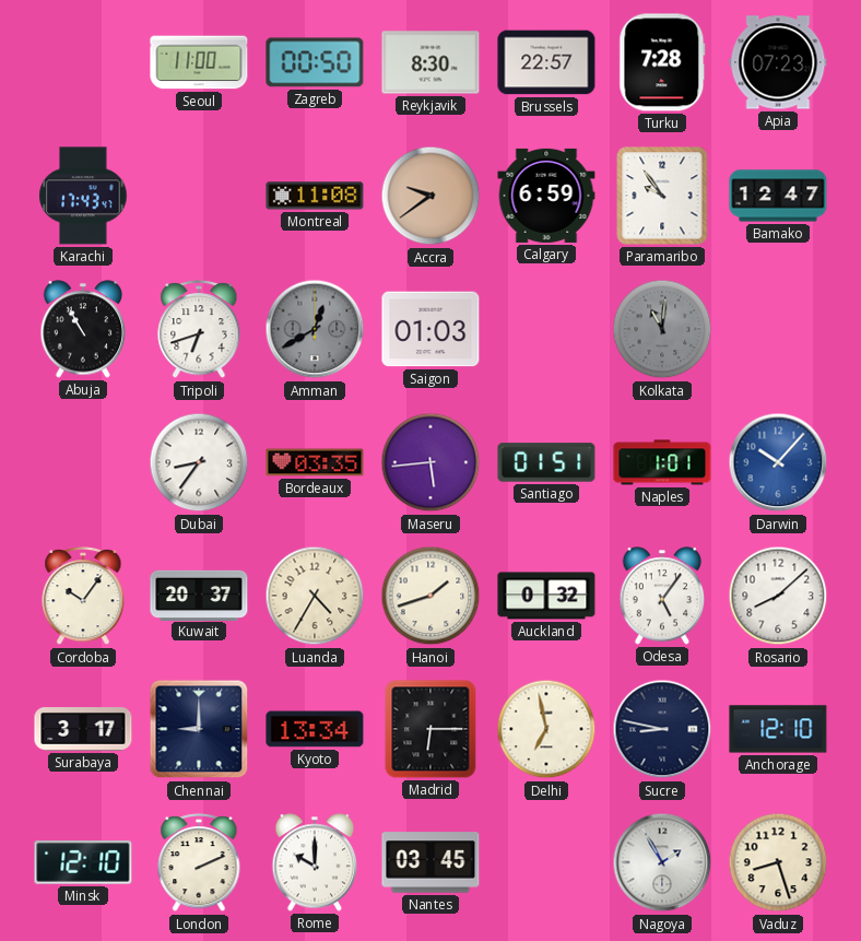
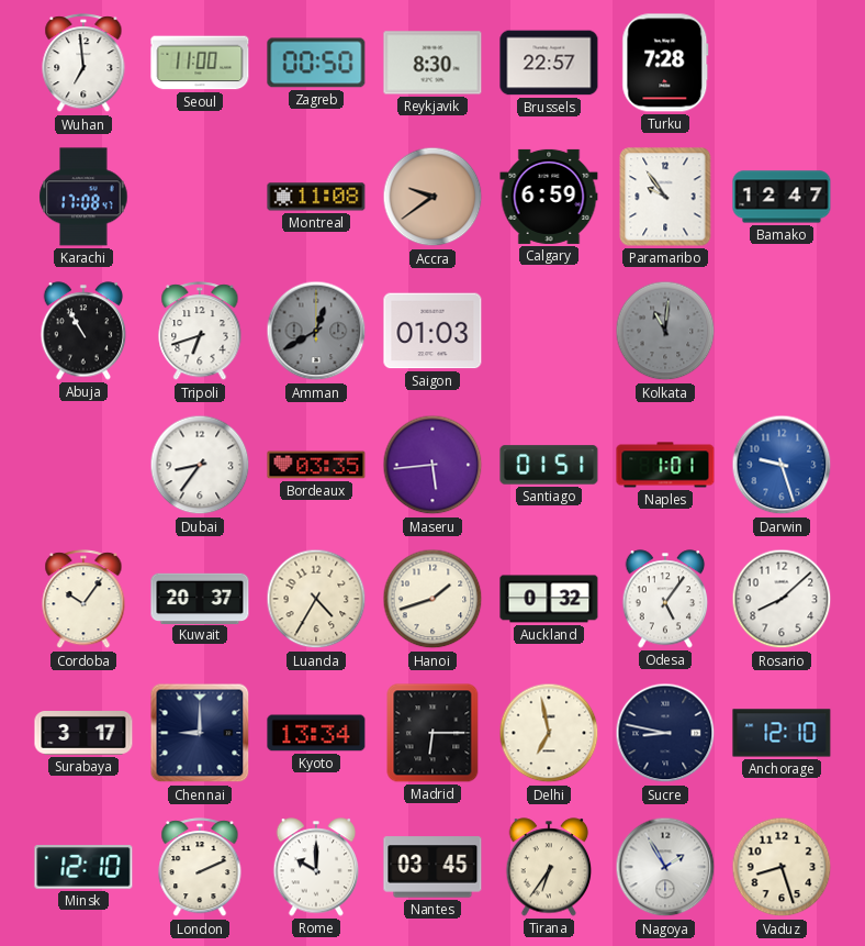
Wuhan: none -> 6:59
Apia: 07:23 -> none
Karachi: 17:43 -> 17:08
Darwin: 10:07 -> 9:27
Tirana: none -> 6:36
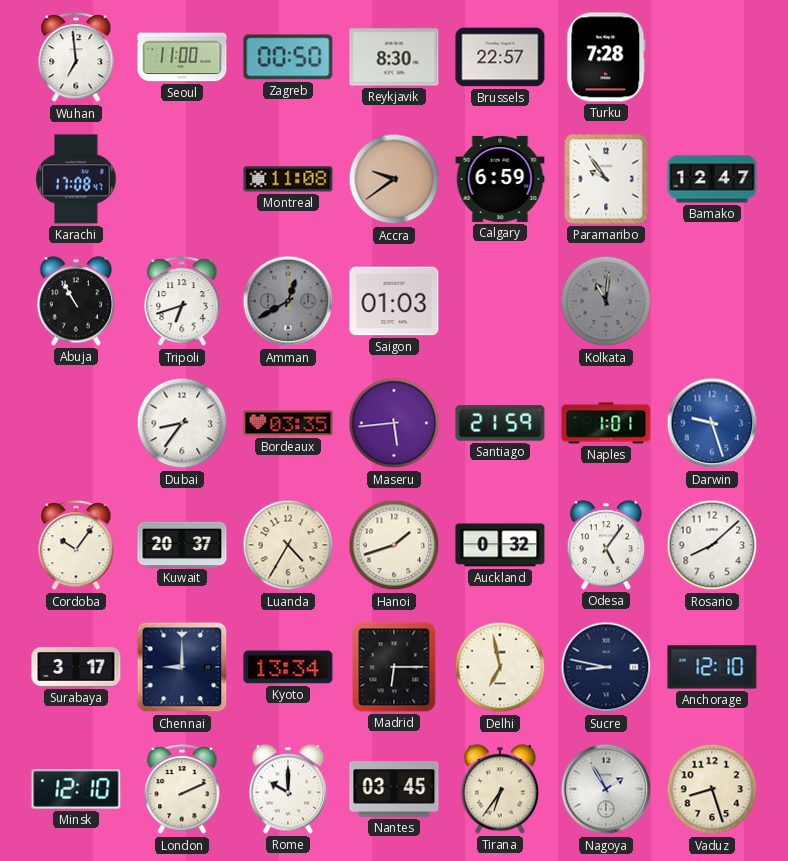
Santiago: 01:51 -> 21:59
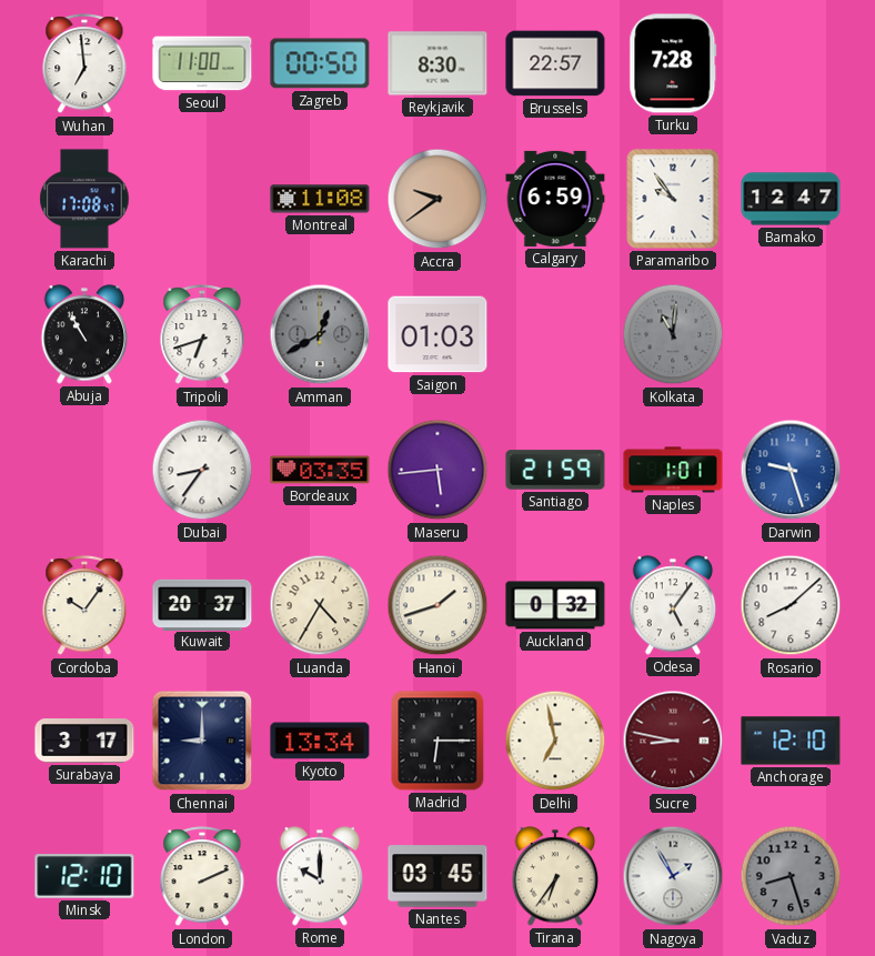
Sucre dial: navy -> burgundy
Vaduz dial: cream -> grey
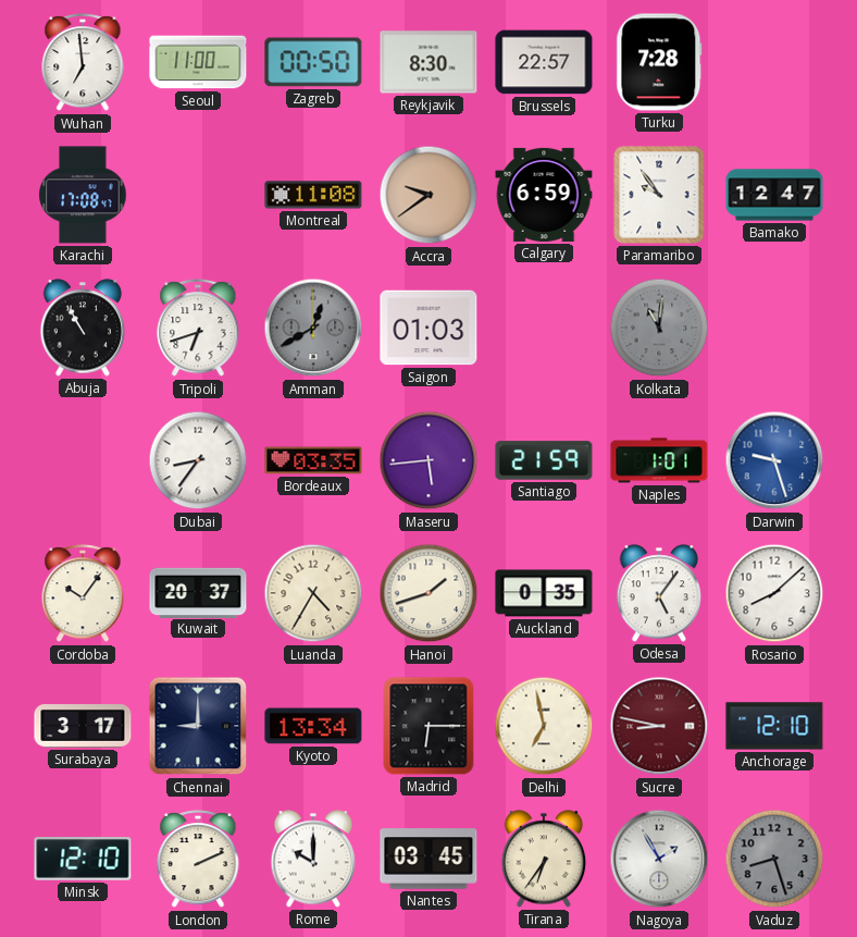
Auckland: 0:32 -> 0:35
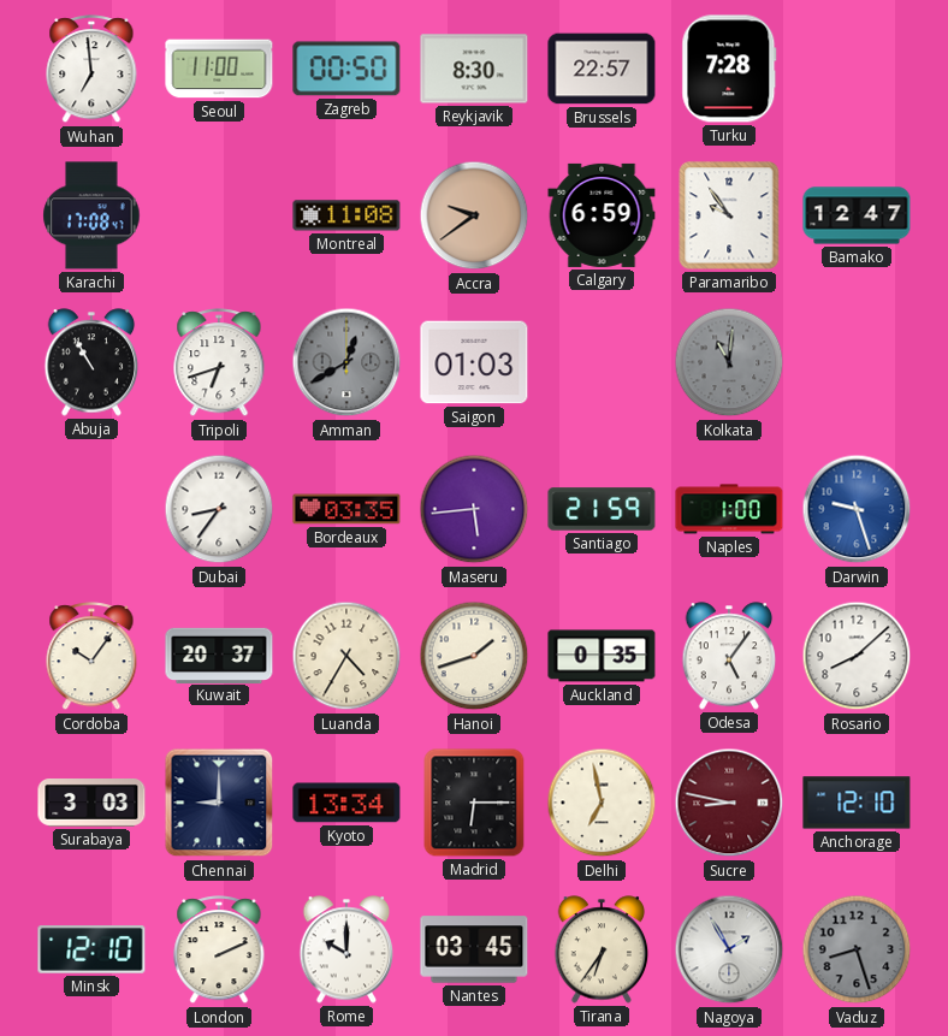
Naples: 1:01 -> 1:00
Surabaya: 3:17 -> 3:03
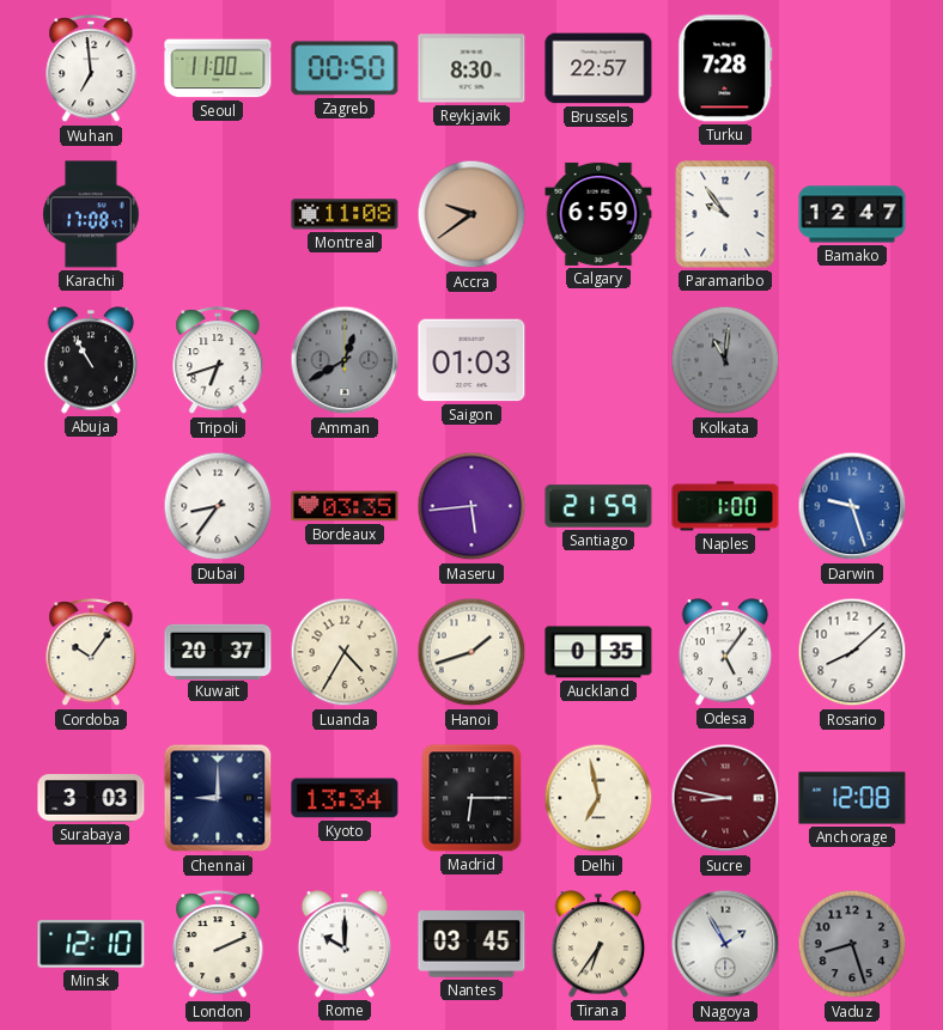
Anchorage: 12:10 -> 12:08
